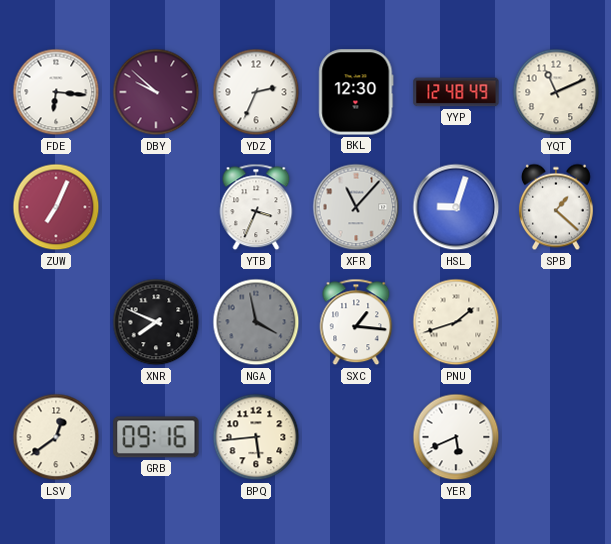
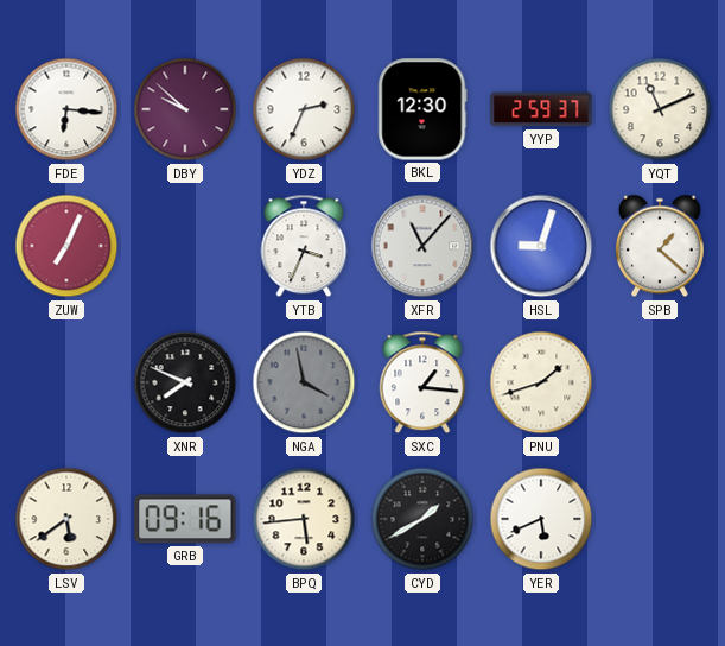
YYP: 12:48 -> 2:59
LSV: 12:39 -> 5:39
CYD: none -> 1:40
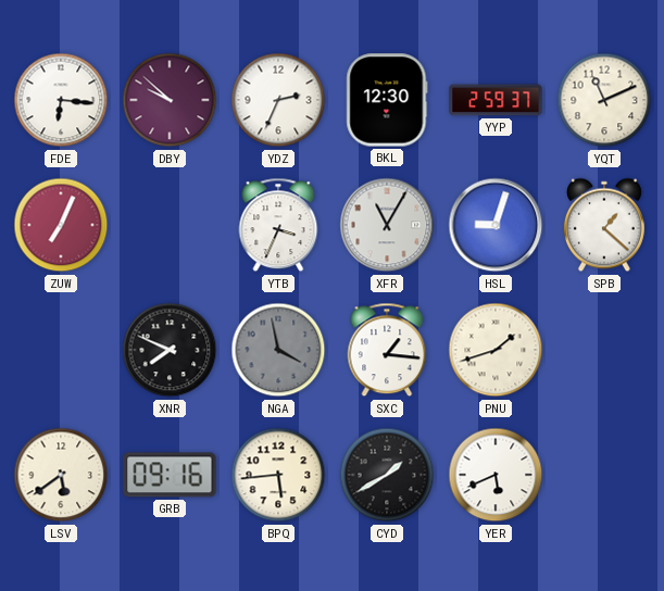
XFR: 11:07 -> 11:05
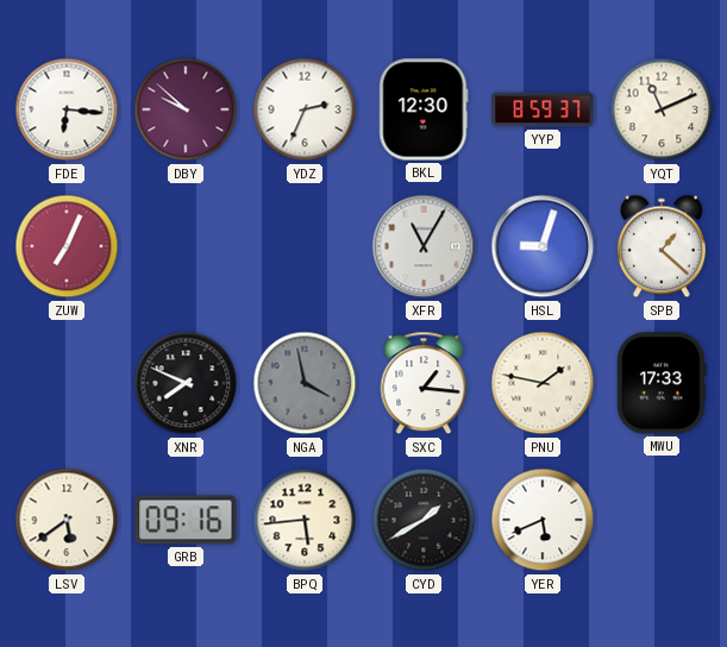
YYP: 2:59 -> 8:59
YTB: 3:34 -> none
PNU: 1:42 -> 1:47
MWU: none -> 17:33
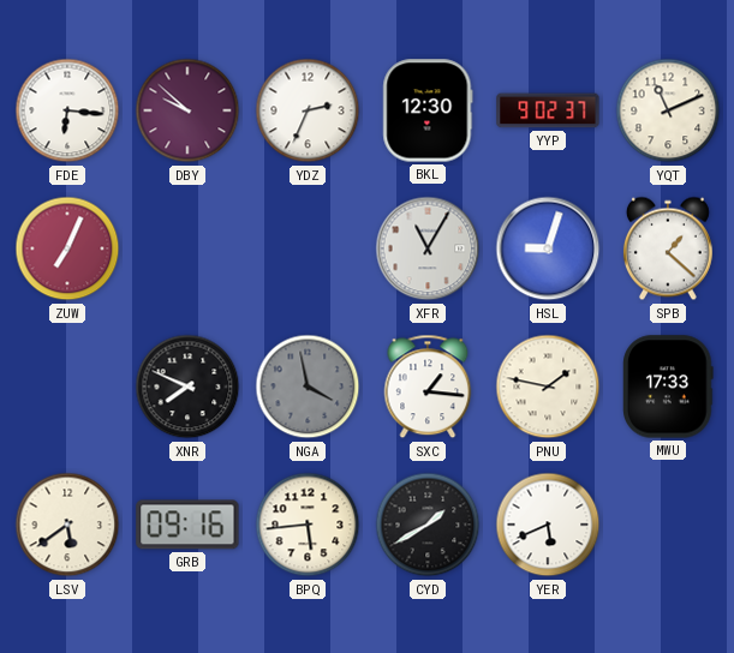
YYP: 8:59 -> 9:02
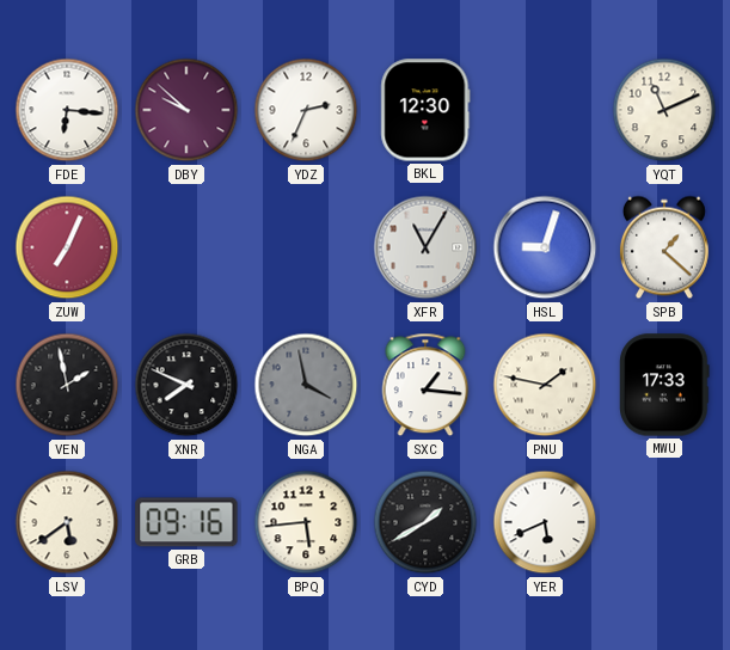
YYP: 9:02 -> none
VEN: none -> 1:58
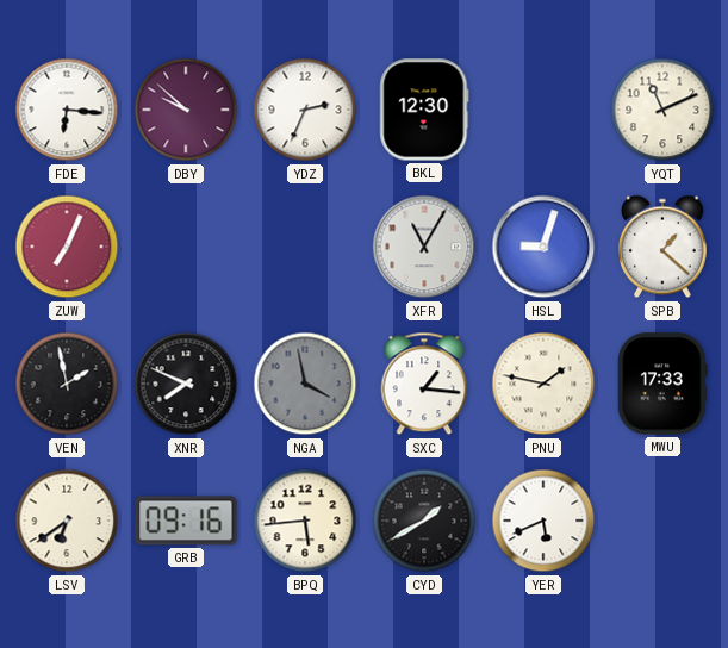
LSV: 5:39 -> 6:39
